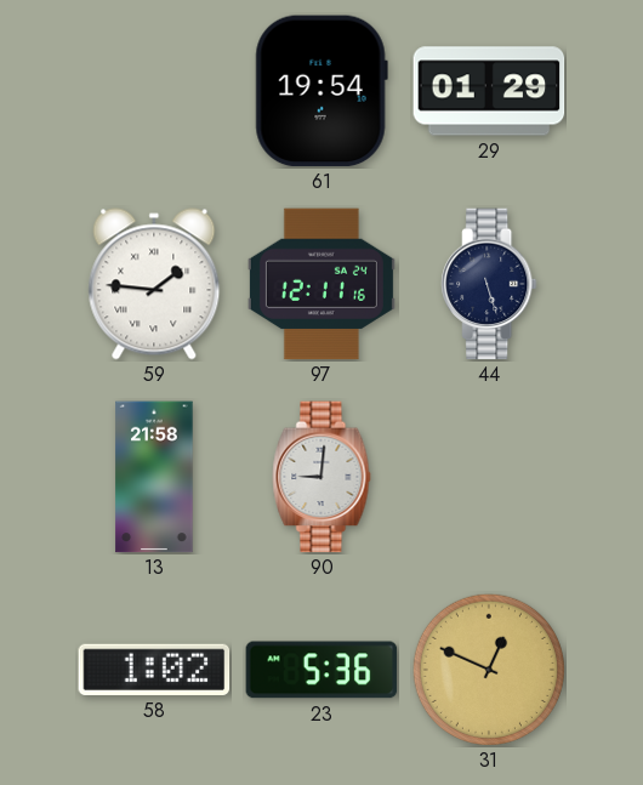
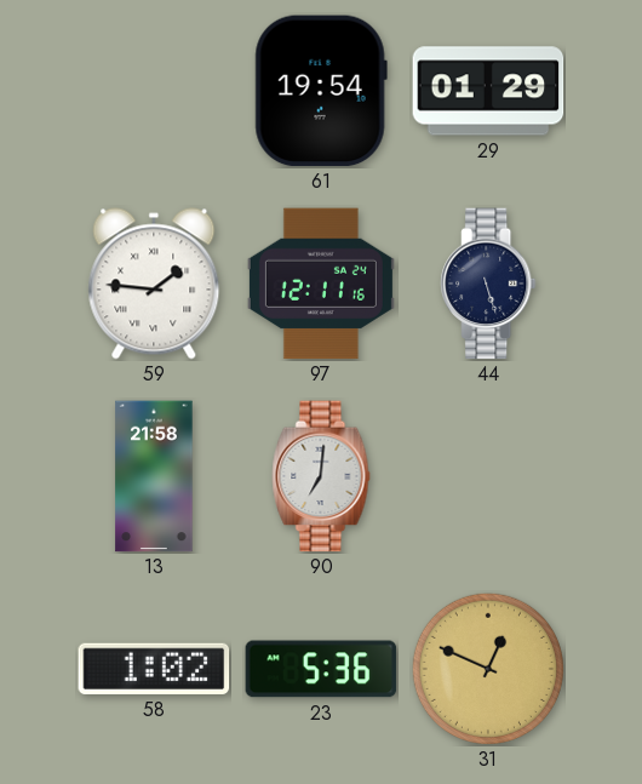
90: 9:01 -> 7:01
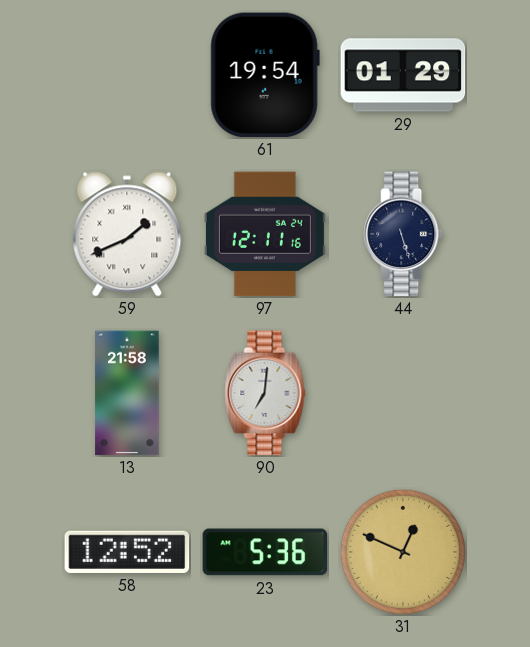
59: 1:46 -> 1:41
58: 1:02 -> 12:52
